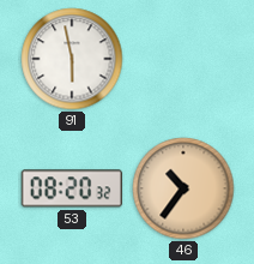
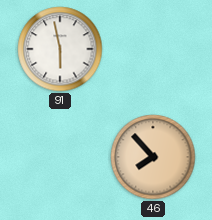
53: 08:20 -> none
46: 10:36 -> 7:53
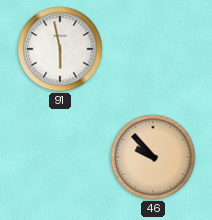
46: 7:53 -> 9:53
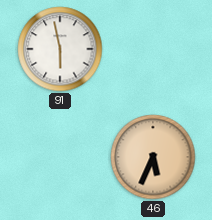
46: 9:53 -> 5:34
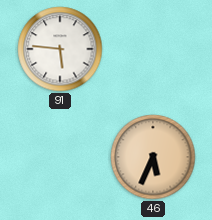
91: 5:58 -> 5:46
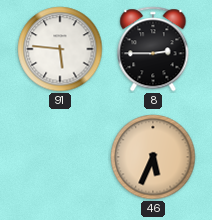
8: none -> 2:45
